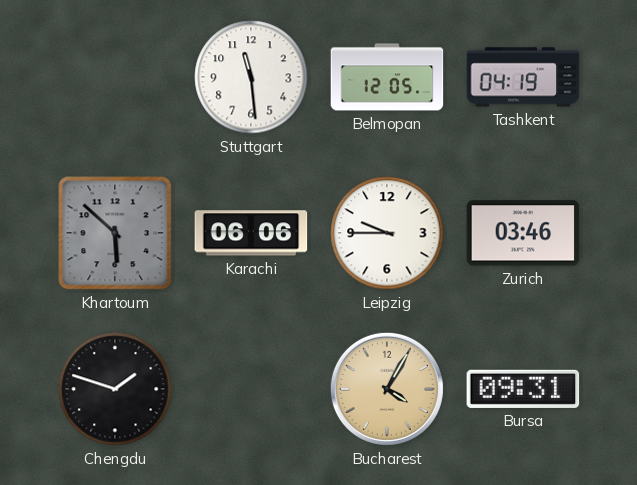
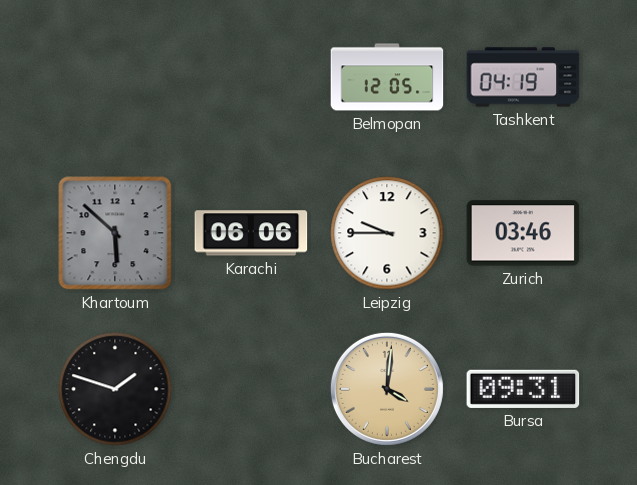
Stuttgart: 11:29 -> none
Bucharest: 4:05 -> 4:01
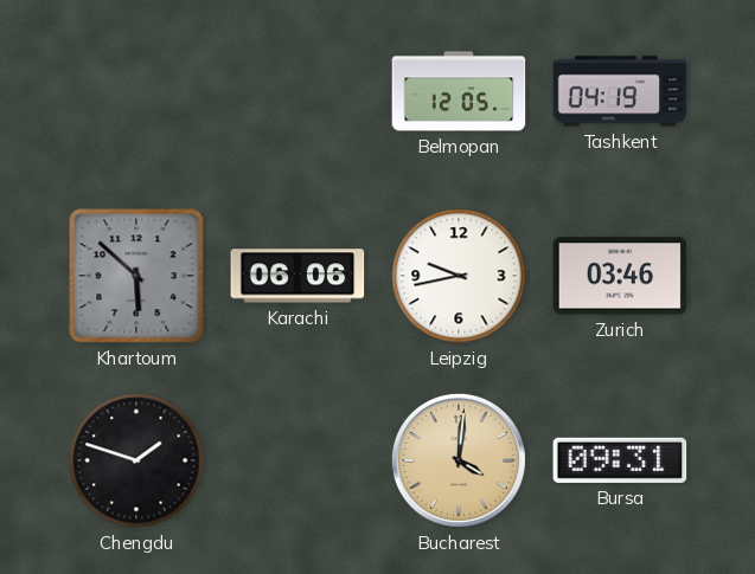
Leipzig: 9:45 -> 9:43
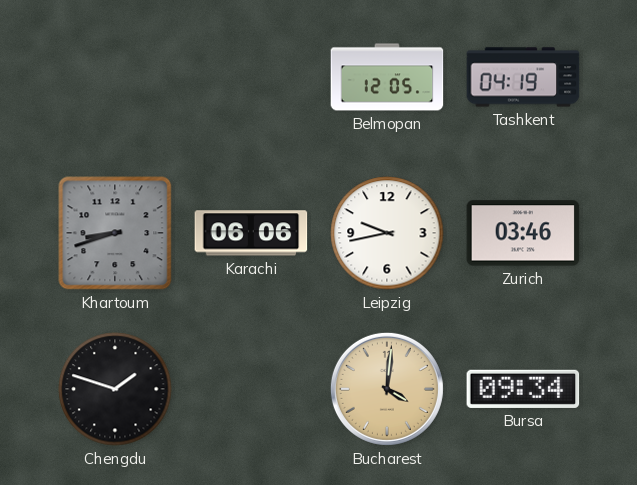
Khartoum: 5:52 -> 8:42
Bursa: 09:31 -> 09:34
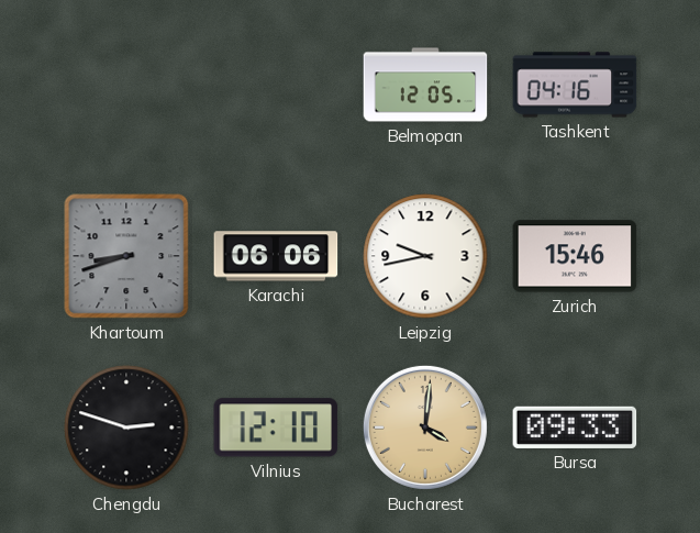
Tashkent: 04:19 -> 04:16
Zurich: 03:46 -> 15:46
Chengdu: 1:48 -> 2:48
Vilnius: none -> 12:10
Bursa: 09:34 -> 09:33
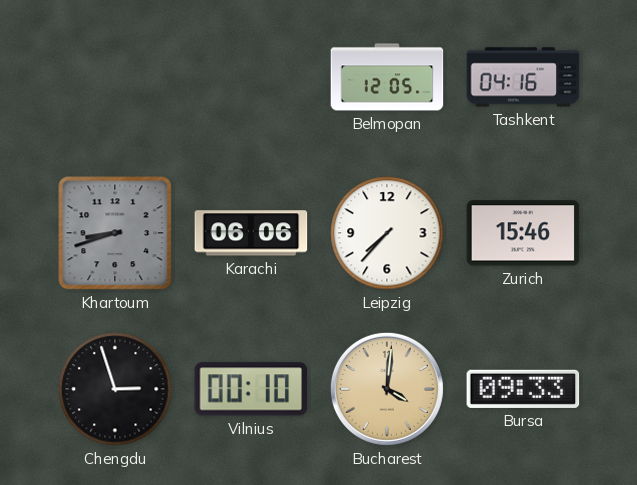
Leipzig: 9:43 -> 7:37
Chengdu: 2:48 -> 2:57
Vilnius: 12:10 -> 00:10
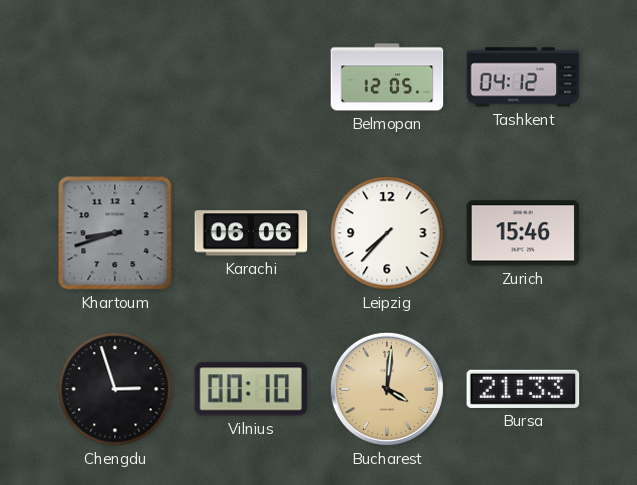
Tashkent: 04:16 -> 04:12
Bursa: 09:33 -> 21:33
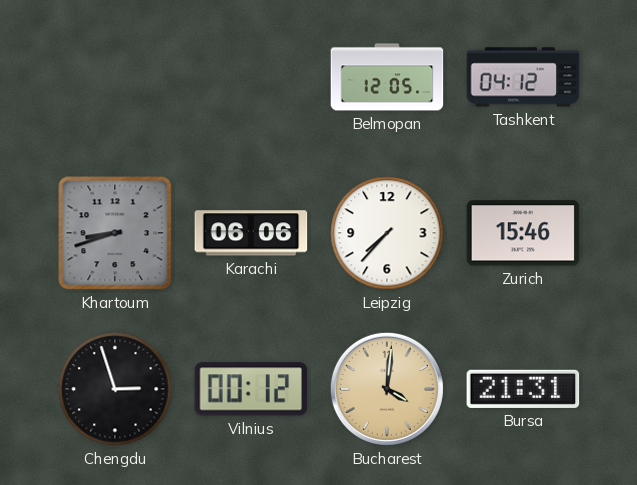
Vilnius: 00:10 -> 00:12
Bursa: 21:33 -> 21:31
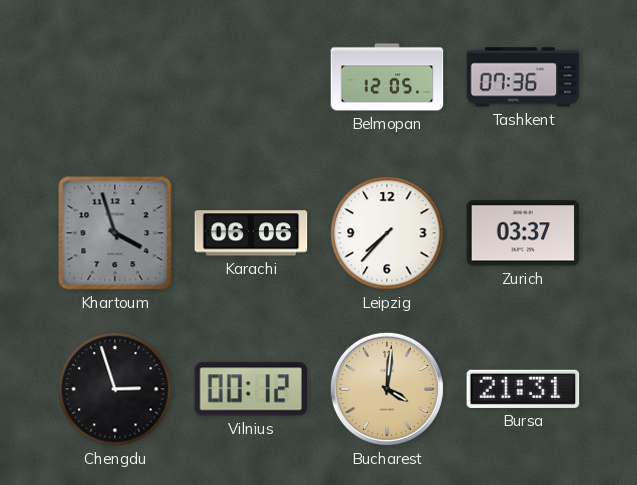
Tashkent: 04:12 -> 07:36
Khartoum: 8:42 -> 3:57
Zurich: 15:46 -> 03:37
